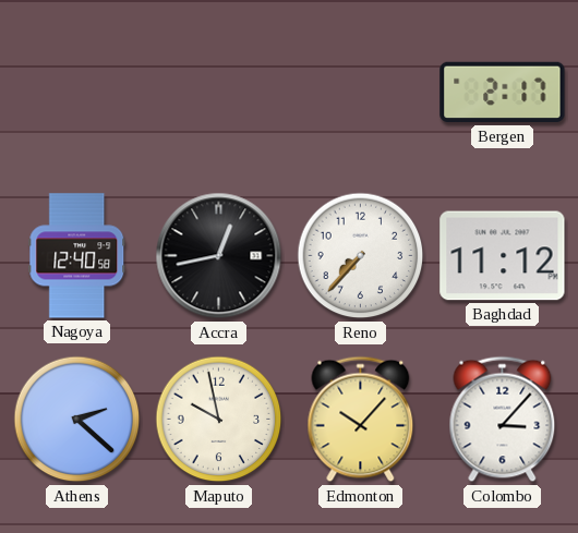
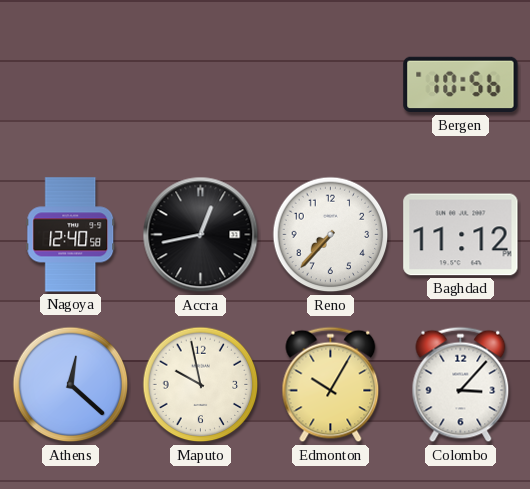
Bergen: 2:17 -> 10:56
Athens: 2:22 -> 12:22
Edmonton: 10:07 -> 10:05
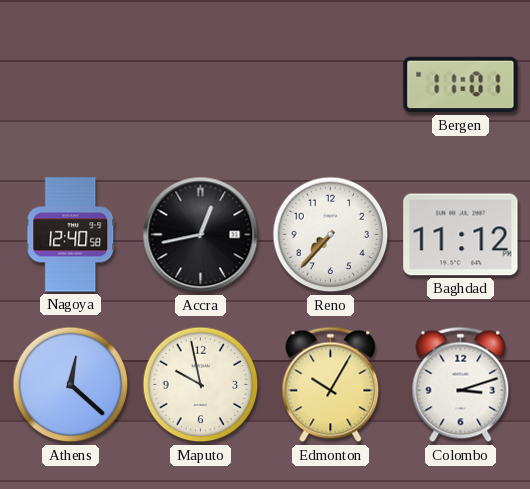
Bergen: 10:56 -> 11:01
Colombo: 3:07 -> 3:12
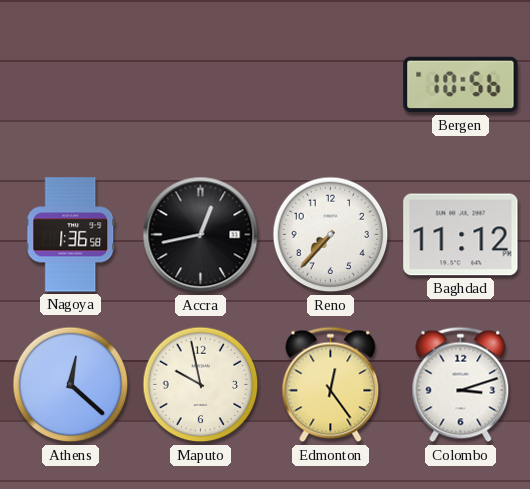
Bergen: 11:01 -> 10:56
Nagoya: 12:40 -> 1:36
Edmonton: 10:05 -> 12:24
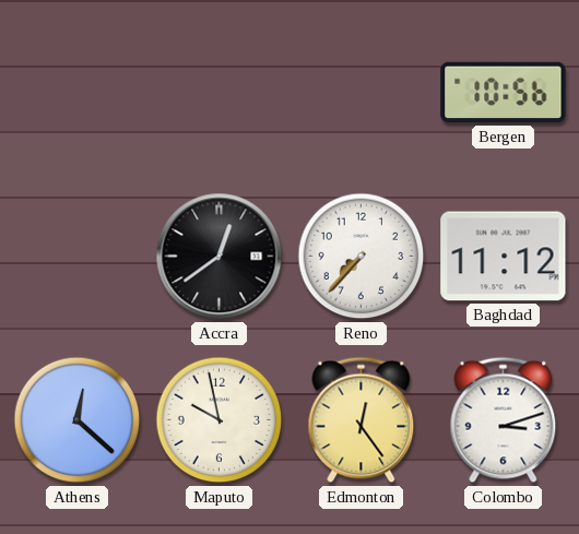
Nagoya: 1:36 -> none
Accra: 12:43 -> 12:39
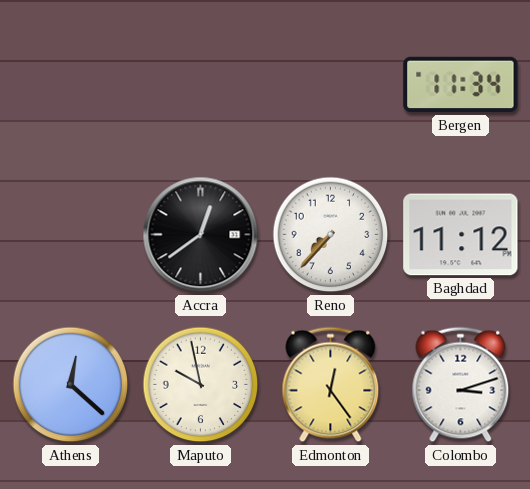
Bergen: 10:56 -> 11:34
